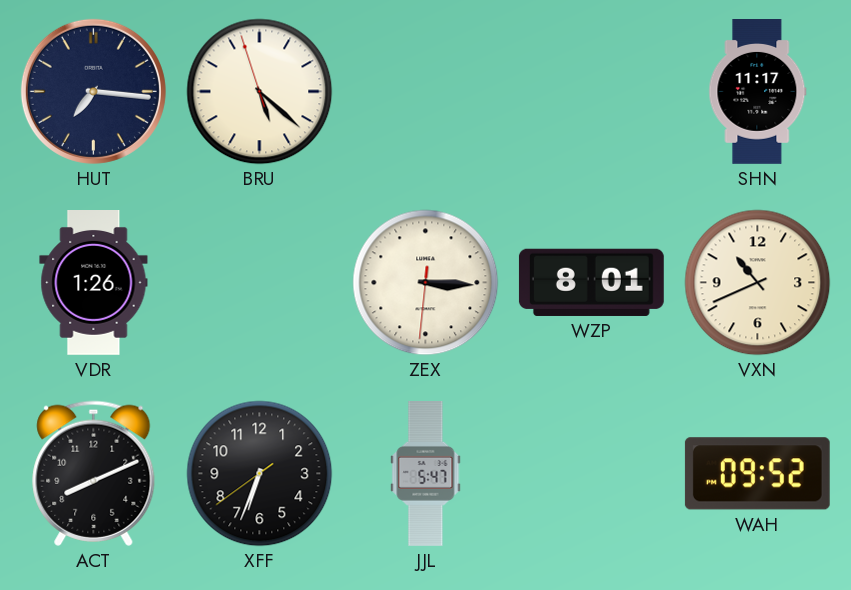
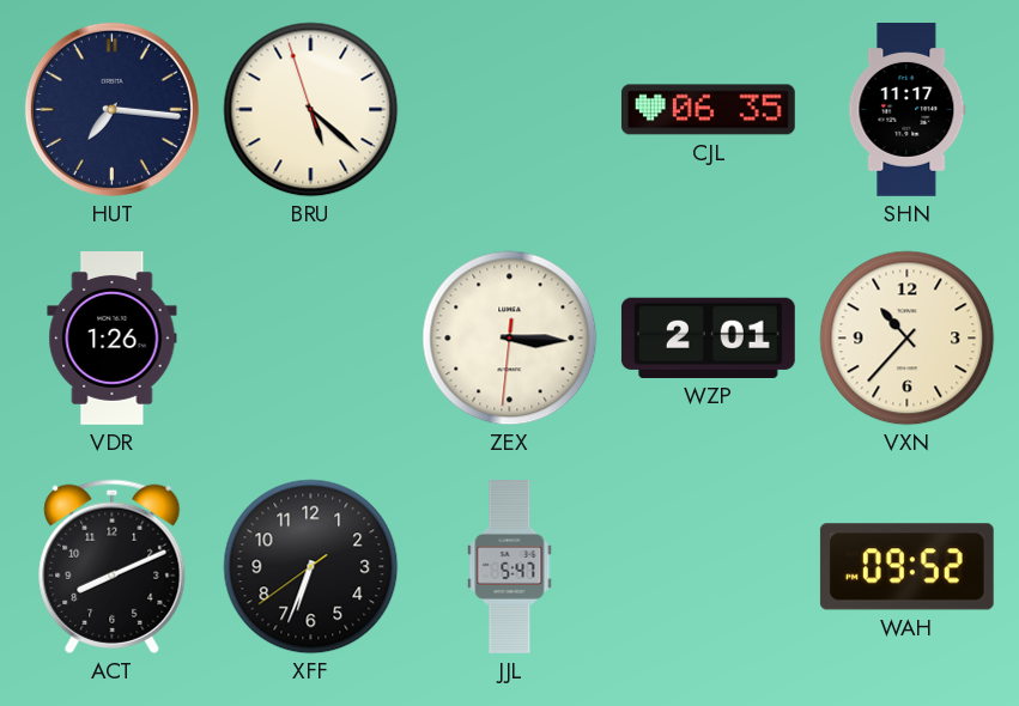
CJL: none -> 06:35
WZP: 8:01 -> 2:01
VXN: 10:41 -> 10:37
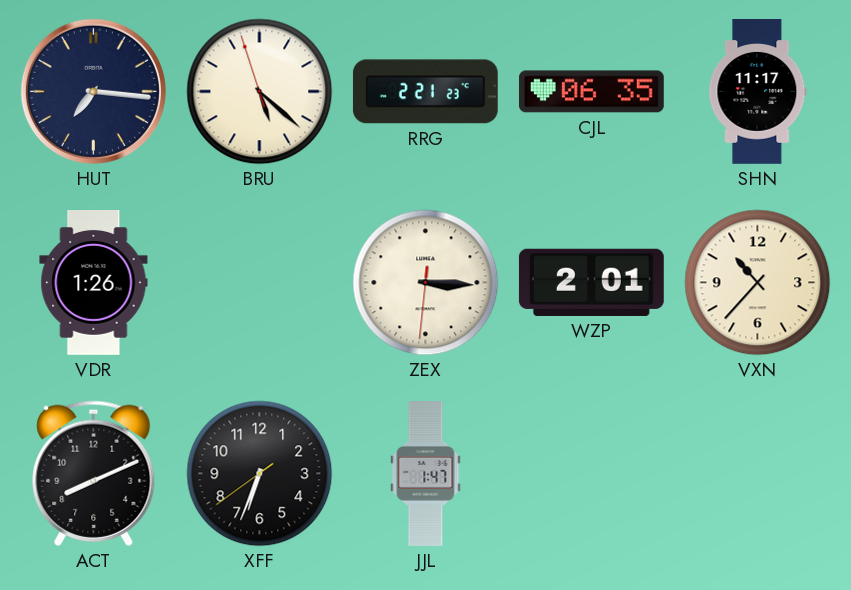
RRG: none -> 2:21
JJL: 5:47 -> 1:47
WAH: 09:52 -> none
